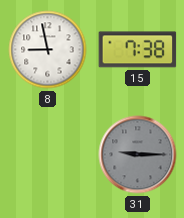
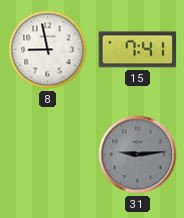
15: 7:38 -> 7:41
31: 9:15 -> 9:14
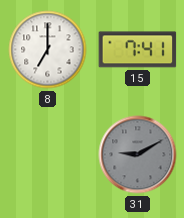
8: 8:58 -> 7:00
31: 9:14 -> 9:10
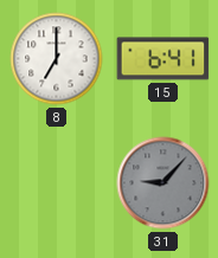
15: 7:41 -> 6:41
31: 9:10 -> 9:07
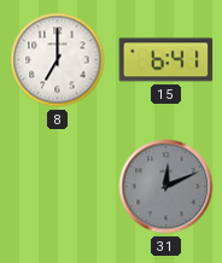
31: 9:07 -> 12:11
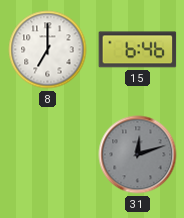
15: 6:41 -> 6:46
31: 12:11 -> 12:12
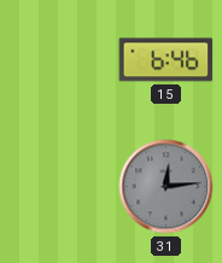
8: 7:00 -> none
31: 12:12 -> 12:14
